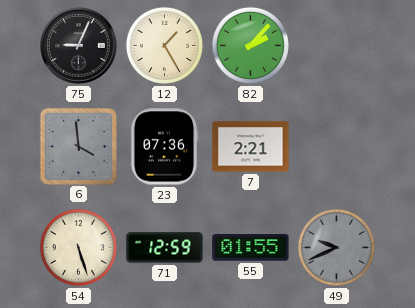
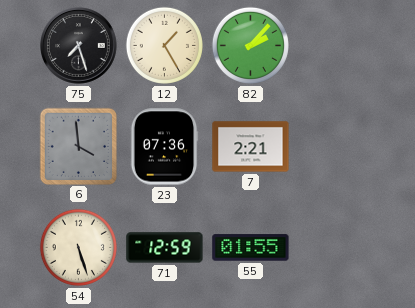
75: 9:04 -> 7:27
49: 9:41 -> none
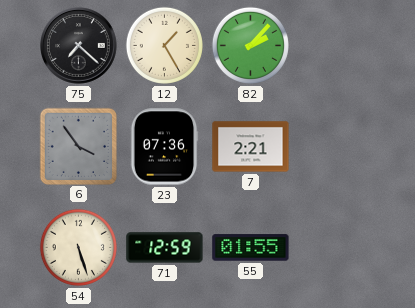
75: 7:27 -> 7:22
6: 3:59 -> 3:54
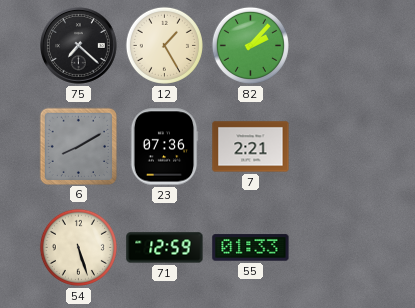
6: 3:54 -> 8:10
55: 01:55 -> 01:33
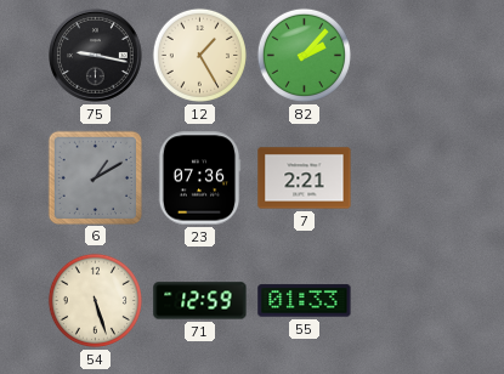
75: 7:22 -> 9:17
6: 8:10 -> 1:10
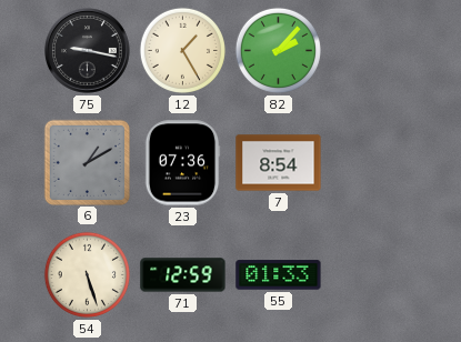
7: 2:21 -> 8:54
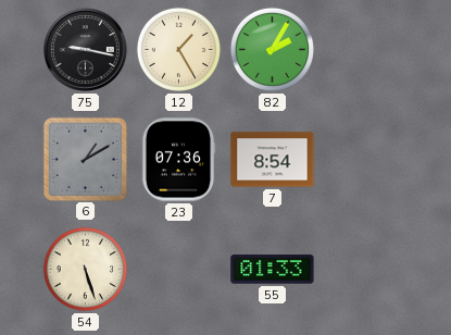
82: 2:07 -> 2:05
71: 12:59 -> none
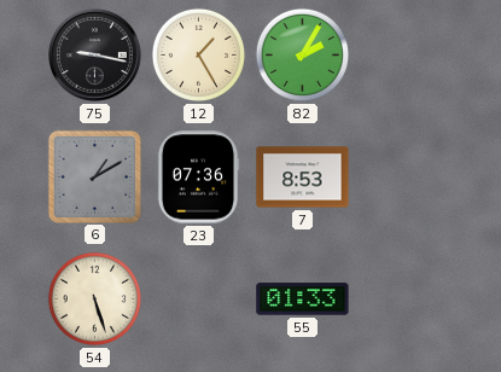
7: 8:54 -> 8:53
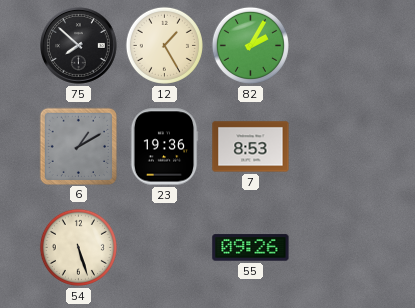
75: 9:17 -> 7:52
23: 07:36 -> 19:36
55: 01:33 -> 09:26
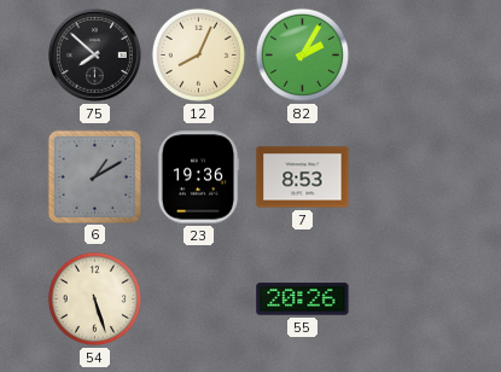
12: 1:25 -> 8:04
55: 09:26 -> 20:26
